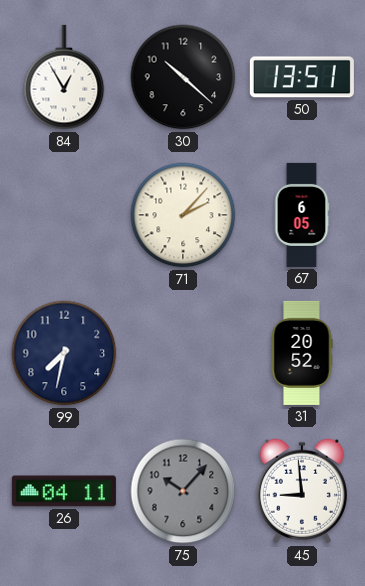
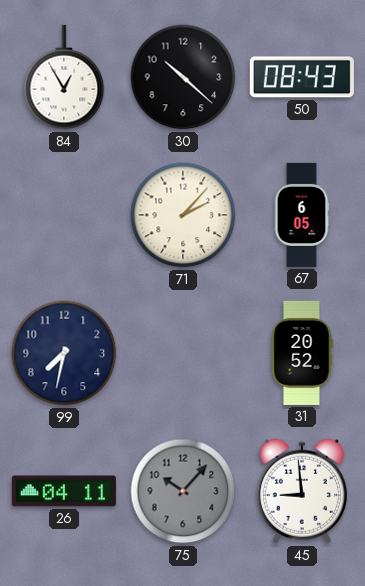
50: 13:51 -> 08:43
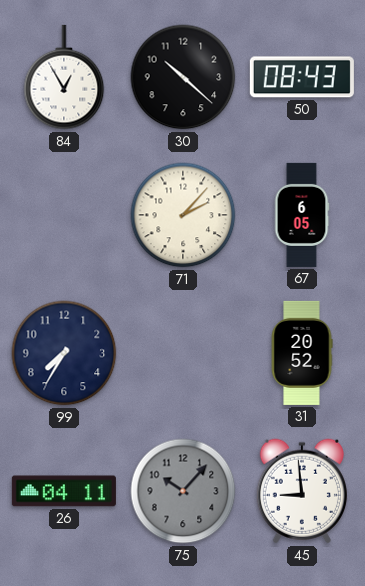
99: 7:32 -> 7:35
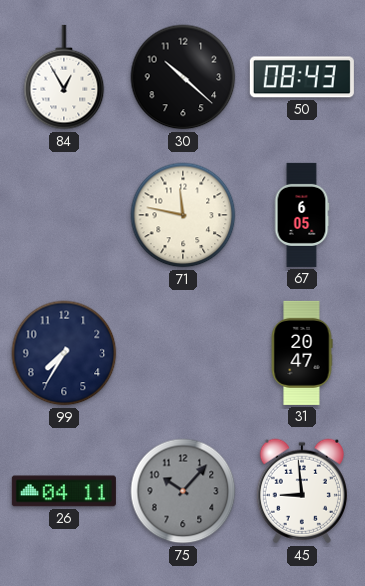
71: 2:07 -> 11:47
31: 20:52 -> 20:47
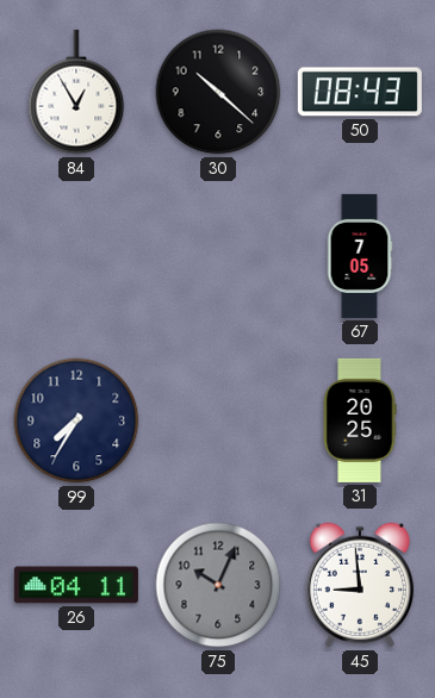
71: 11:47 -> none
67: 6:05 -> 7:05
31: 20:47 -> 20:25
75: 10:07 -> 10:04
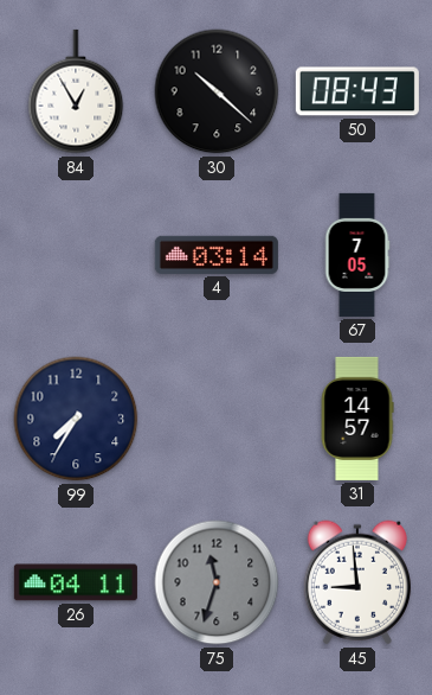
4: none -> 03:14
31: 20:25 -> 14:57
75: 10:04 -> 11:33
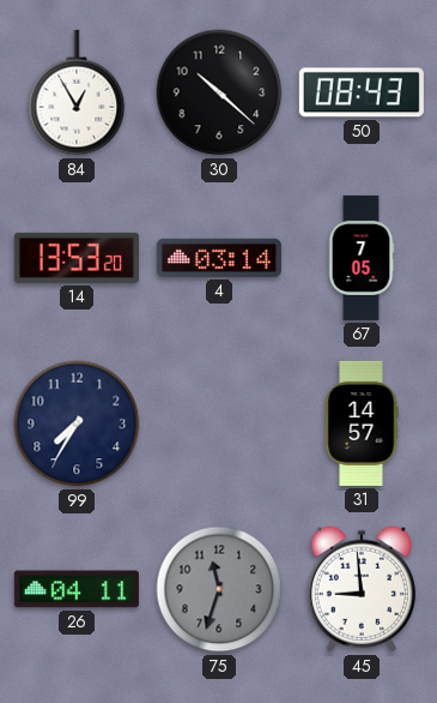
14: none -> 13:53
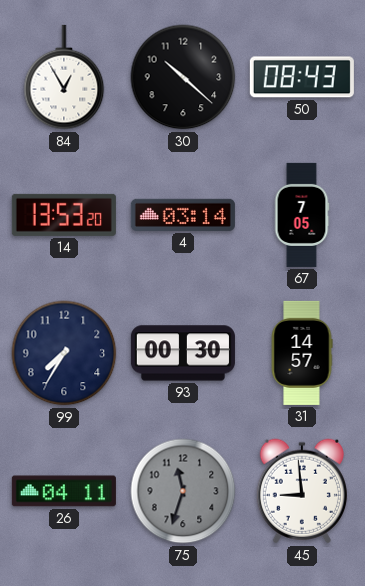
93: none -> 00:30
